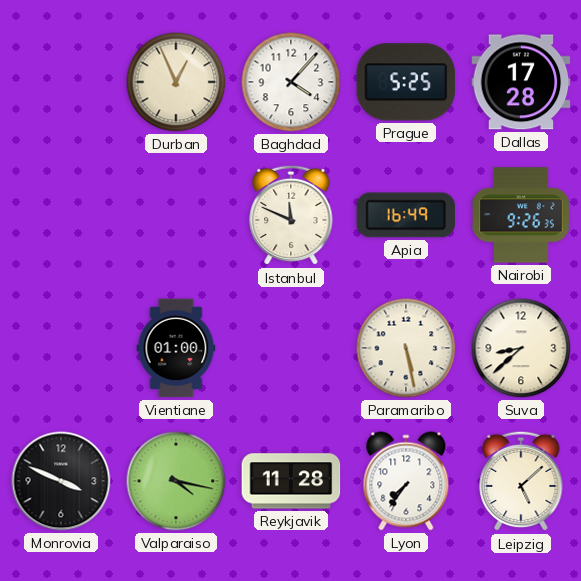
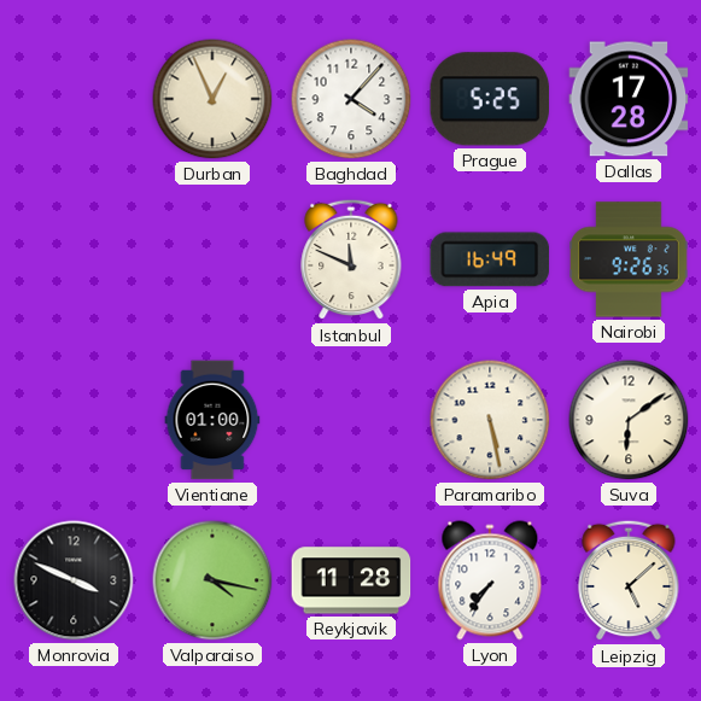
Suva: 8:38 -> 6:09
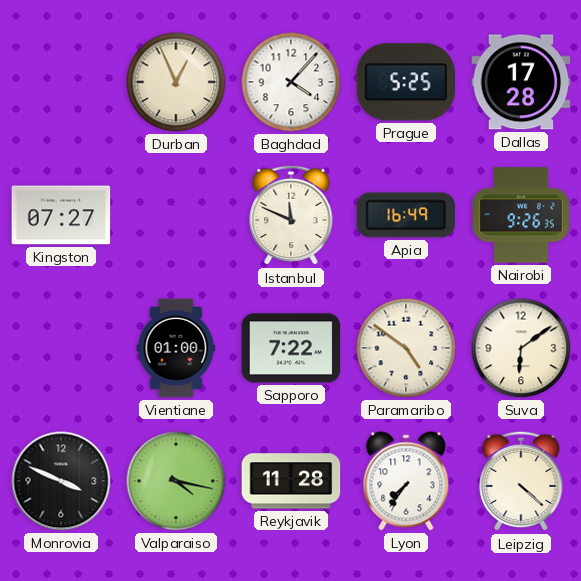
Kingston: none -> 07:27
Sapporo: none -> 7:22
Paramaribo: 5:28 -> 4:51
Leipzig: 5:08 -> 4:22
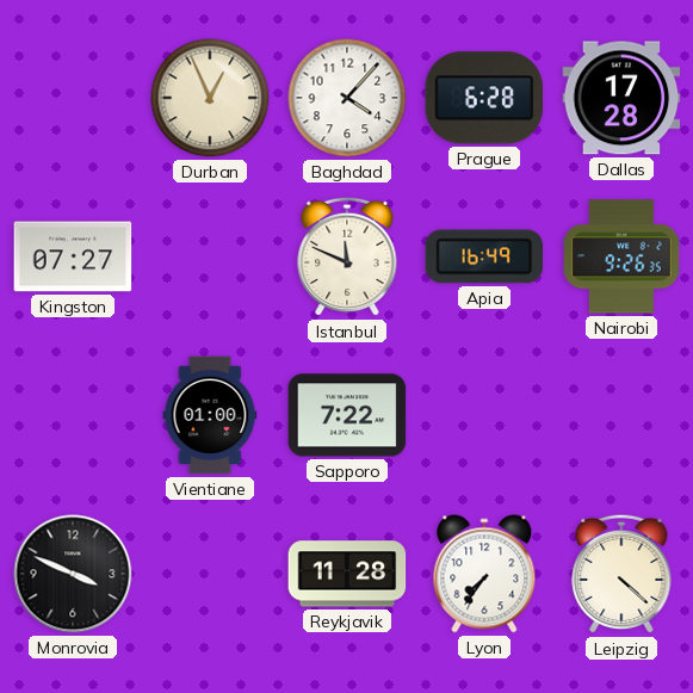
Prague: 5:25 -> 6:28
Paramaribo: 4:51 -> none
Suva: 6:09 -> none
Valparaiso: 4:17 -> none
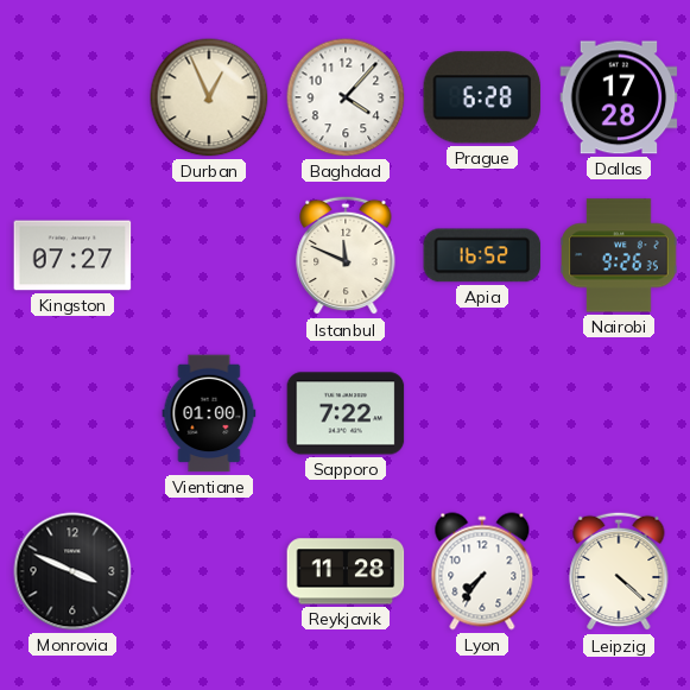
Apia: 16:49 -> 16:52
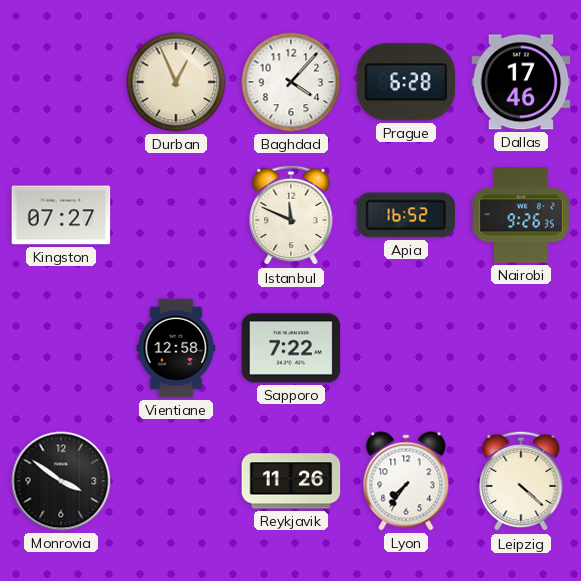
Dallas: 17:28 -> 17:46
Vientiane: 01:00 -> 12:58
Monrovia: 3:49 -> 3:51
Reykjavik: 11:28 -> 11:26
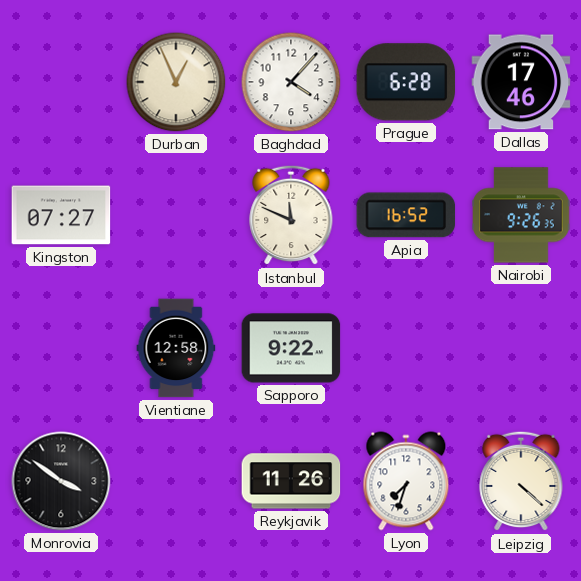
Sapporo: 7:22 -> 9:22
Lyon: 7:36 -> 7:33
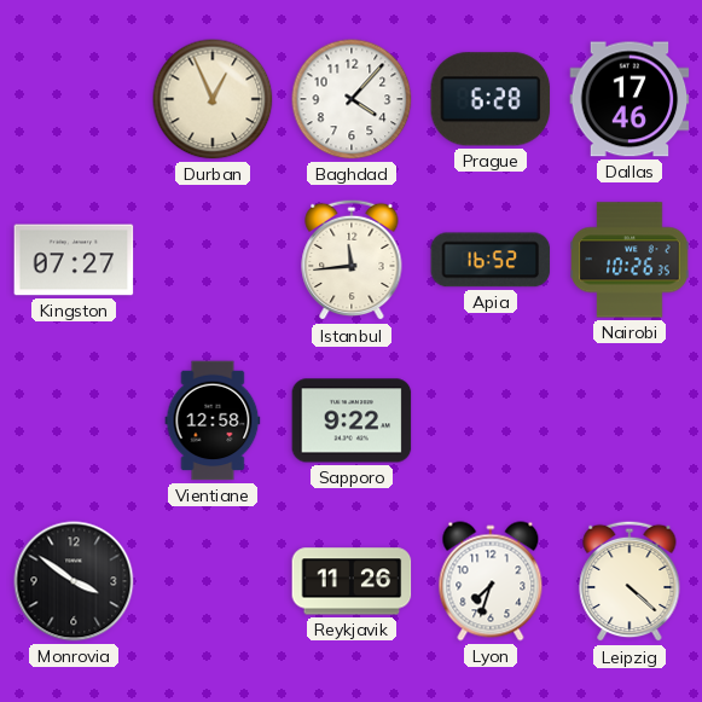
Istanbul: 11:49 -> 11:44
Nairobi: 9:26 -> 10:26
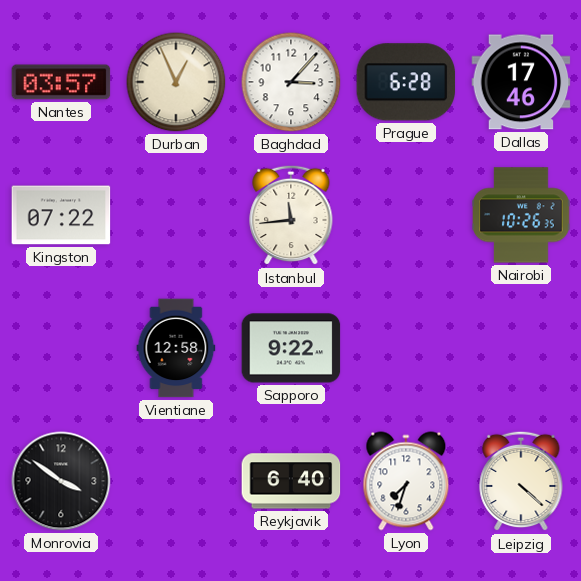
Nantes: none -> 03:57
Baghdad: 4:07 -> 3:07
Kingston: 07:27 -> 07:22
Apia: 16:52 -> none
Reykjavik: 11:26 -> 6:40
